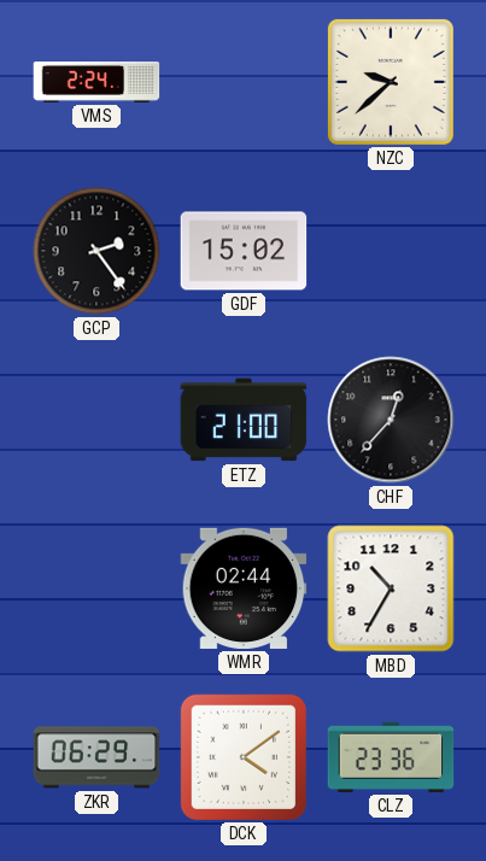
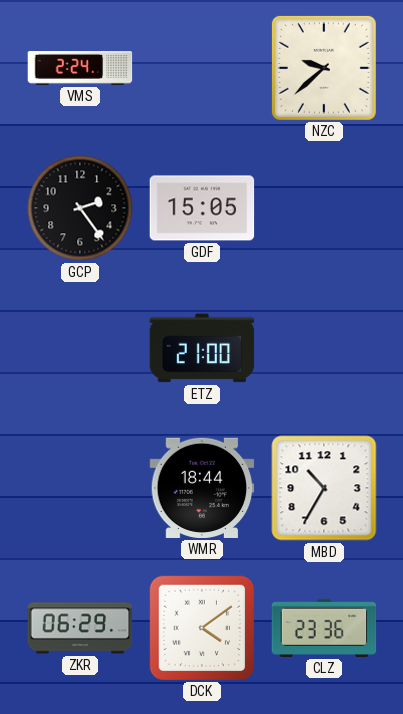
GDF: 15:02 -> 15:05
CHF: 12:37 -> none
WMR: 02:44 -> 18:44
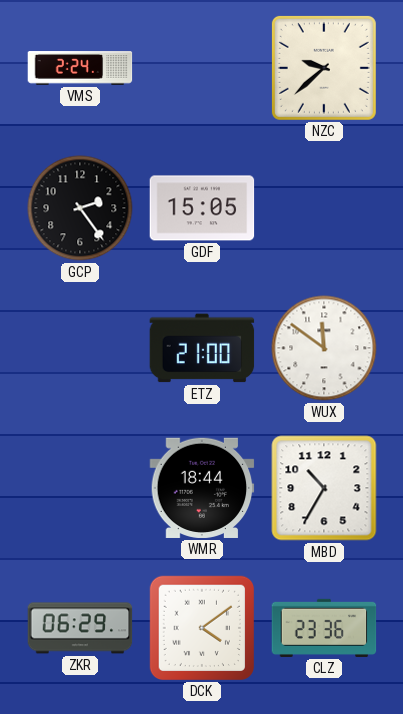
WUX: none -> 11:51
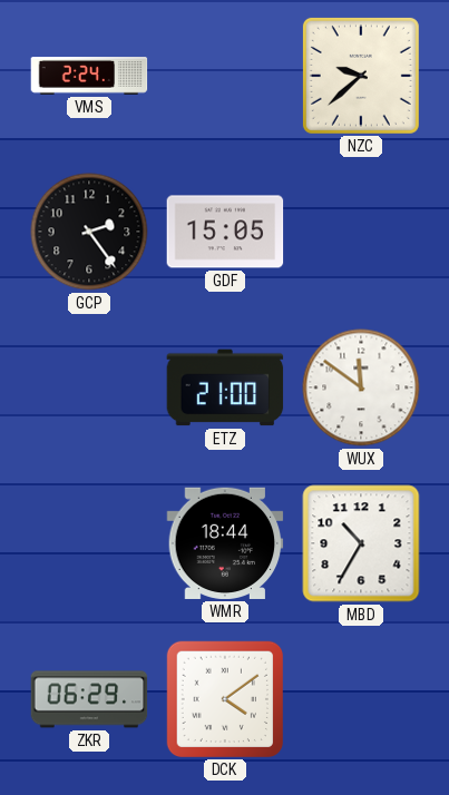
CLZ: 23:36 -> none
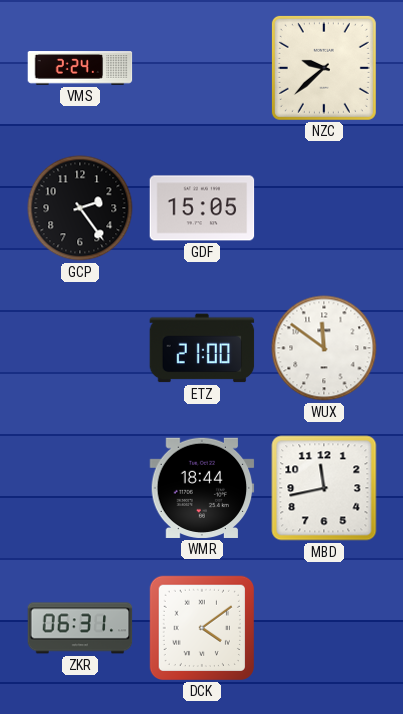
MBD: 10:35 -> 11:43
ZKR: 06:29 -> 06:31
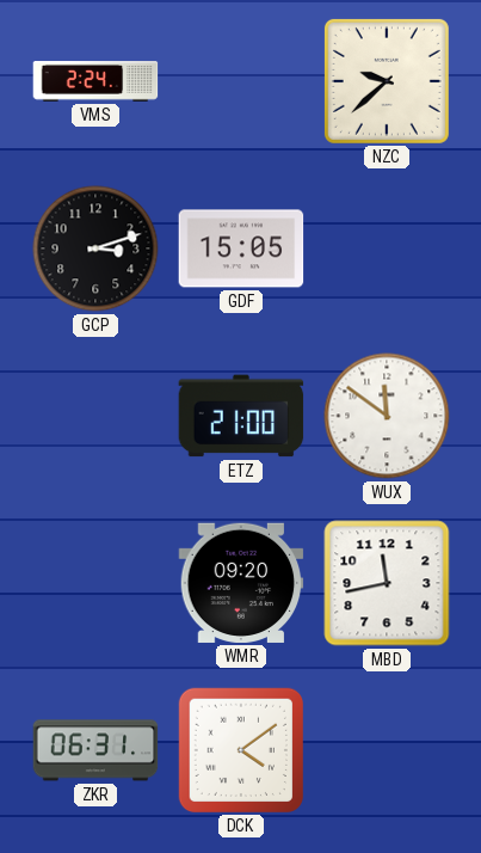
GCP: 2:24 -> 3:12
WMR: 18:44 -> 09:20
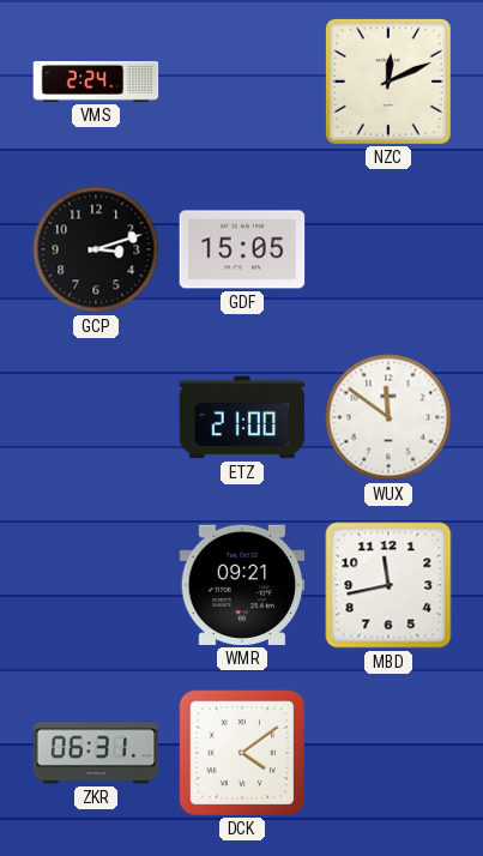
NZC: 9:38 -> 12:11
WMR: 09:20 -> 09:21
